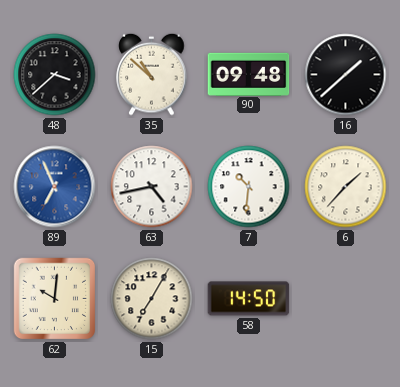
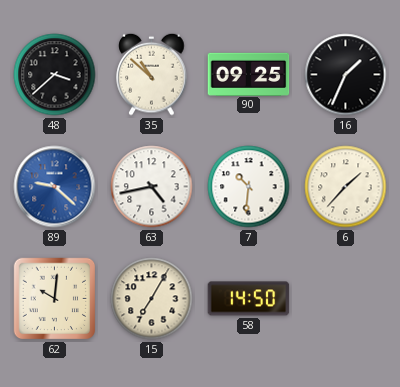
90: 09:48 -> 09:25
16: 1:38 -> 1:34
89: 6:56 -> 9:22
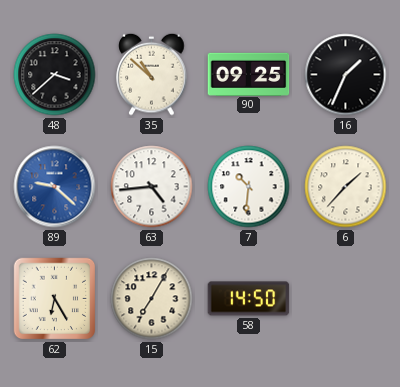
63: 4:43 -> 4:44
62: 10:01 -> 6:25
